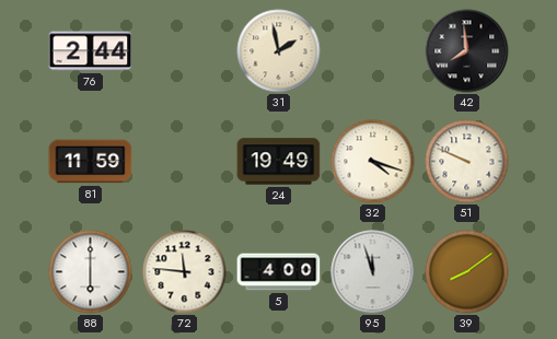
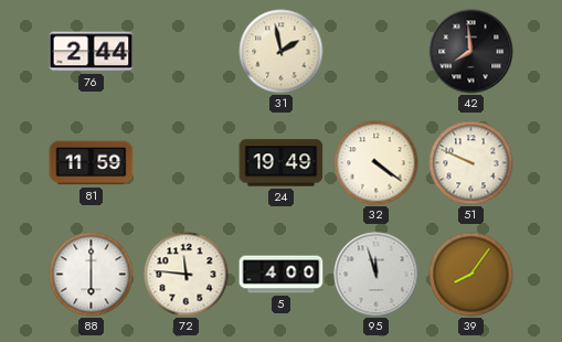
32: 4:18 -> 4:21
39: 8:09 -> 8:06
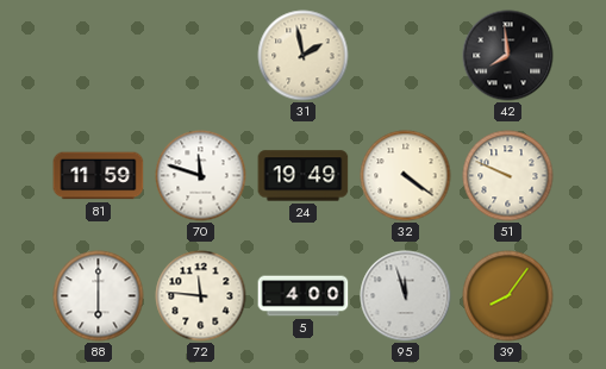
76: 2:44 -> none
70: none -> 11:48
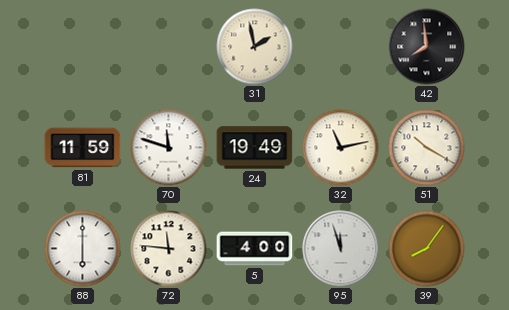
32: 4:21 -> 11:13
51: 9:49 -> 10:20
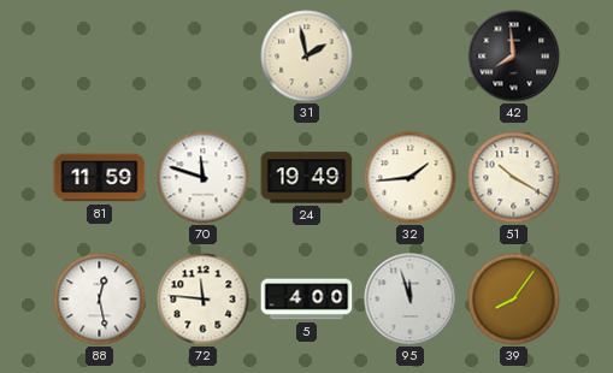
32: 11:13 -> 1:44
88: 6:00 -> 12:28
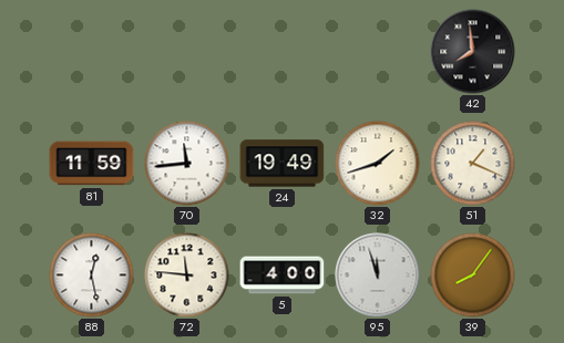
31: 1:58 -> none
70: 11:48 -> 11:44
32: 1:44 -> 1:42
51: 10:20 -> 1:19
